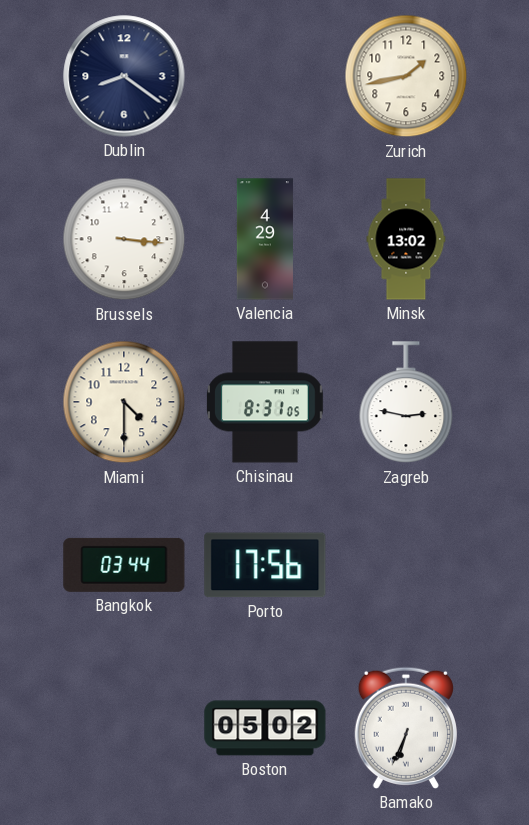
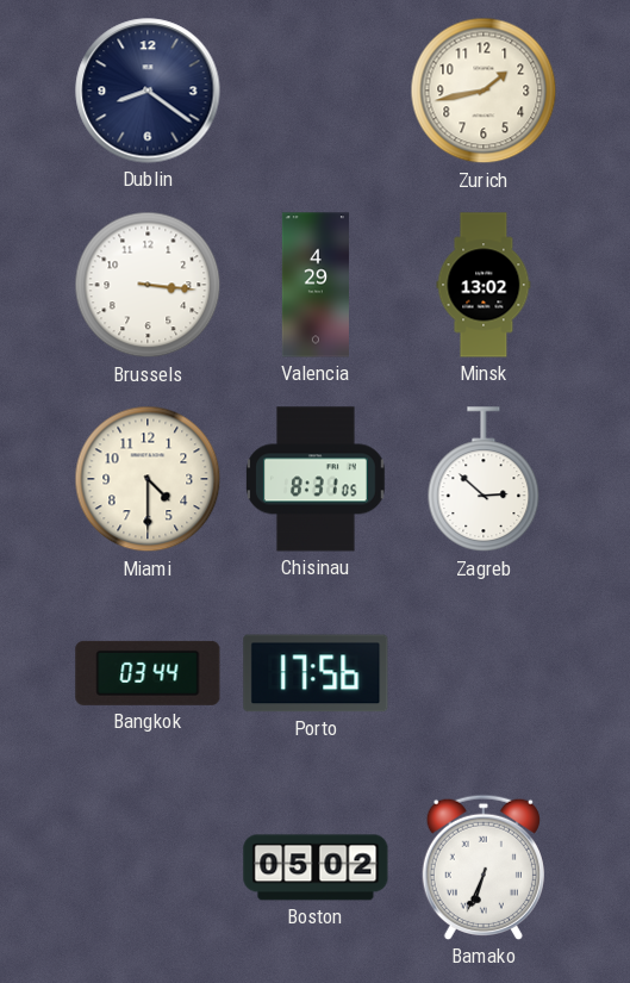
Zagreb: 2:47 -> 2:52
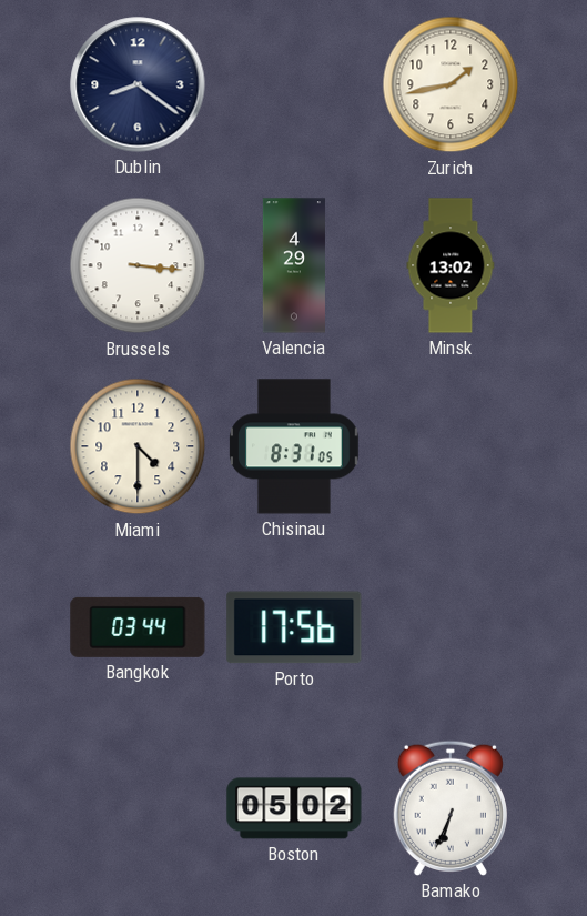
Zagreb: 2:52 -> none
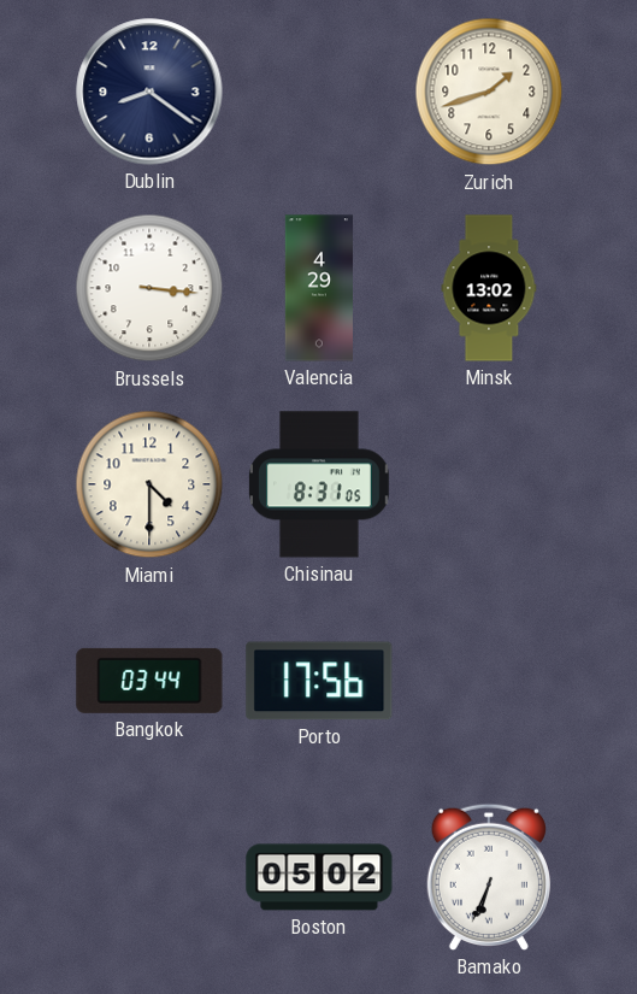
Zurich: 1:43 -> 1:42
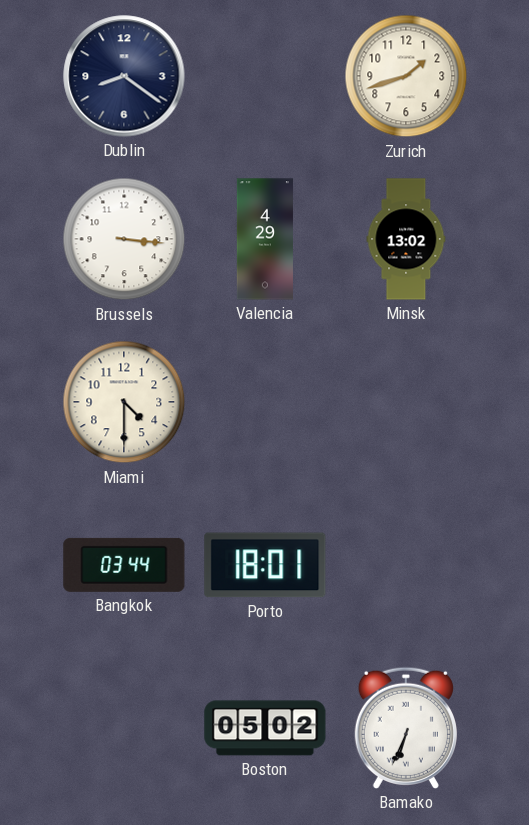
Chisinau: 8:31 -> none
Porto: 17:56 -> 18:01
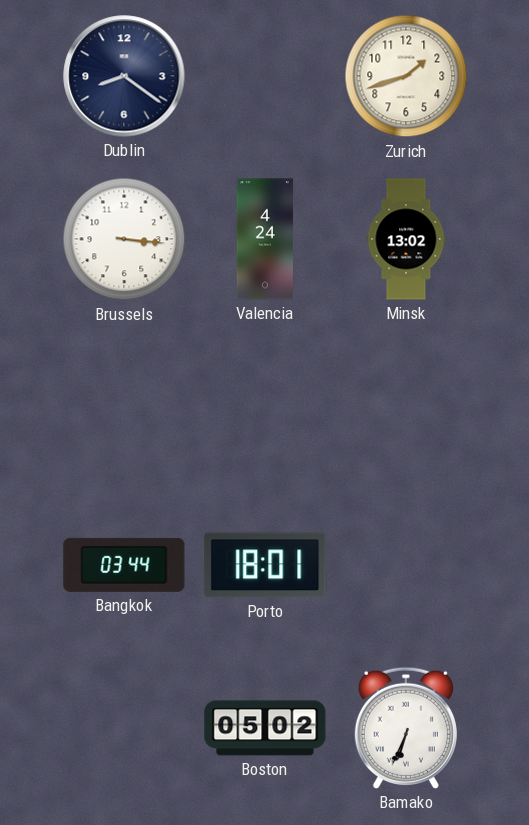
Valencia: 4:29 -> 4:24
Miami: 4:30 -> none
